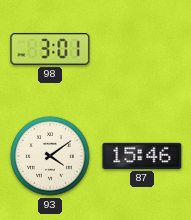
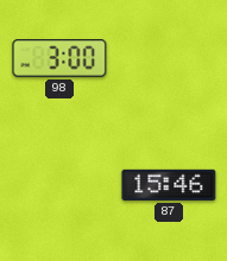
98: 3:01 -> 3:00
93: 4:09 -> none
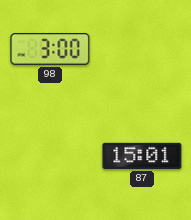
87: 15:46 -> 15:01
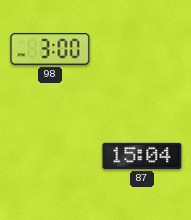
87: 15:01 -> 15:04
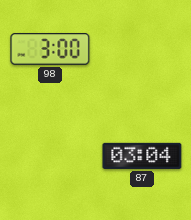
87: 15:04 -> 03:04
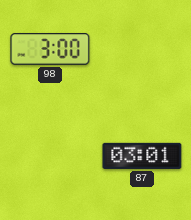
87: 03:04 -> 03:01
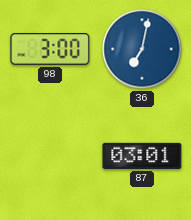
36: none -> 7:02
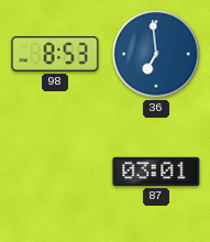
98: 3:00 -> 8:53
36: 7:02 -> 6:59
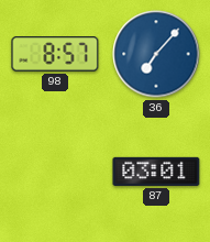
98: 8:53 -> 8:57
36: 6:59 -> 7:07
